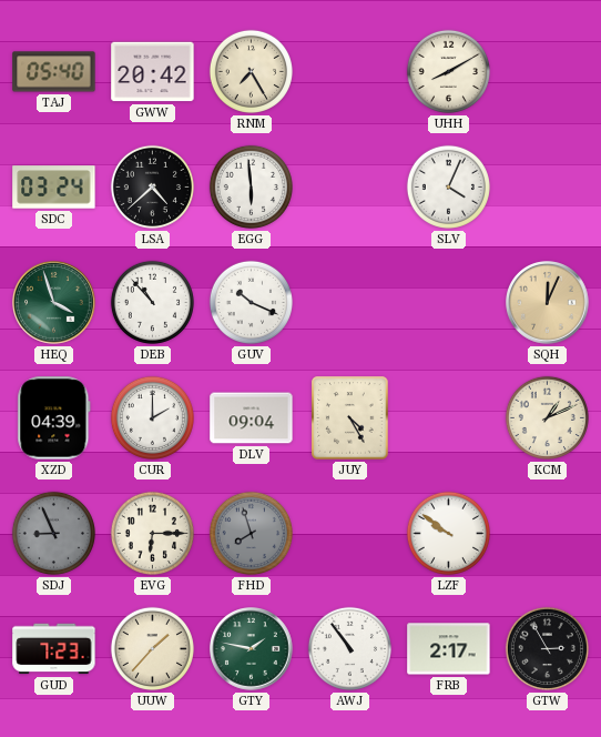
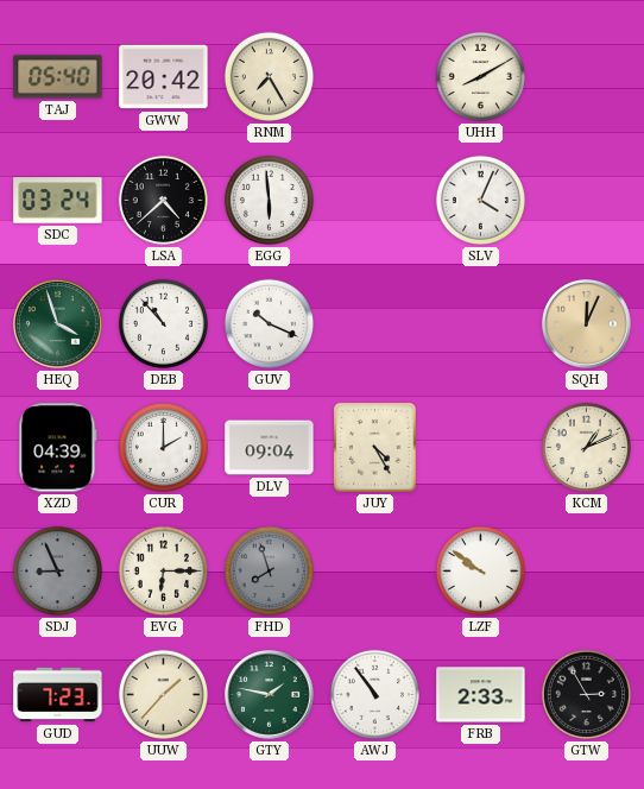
FRB: 2:17 -> 2:33
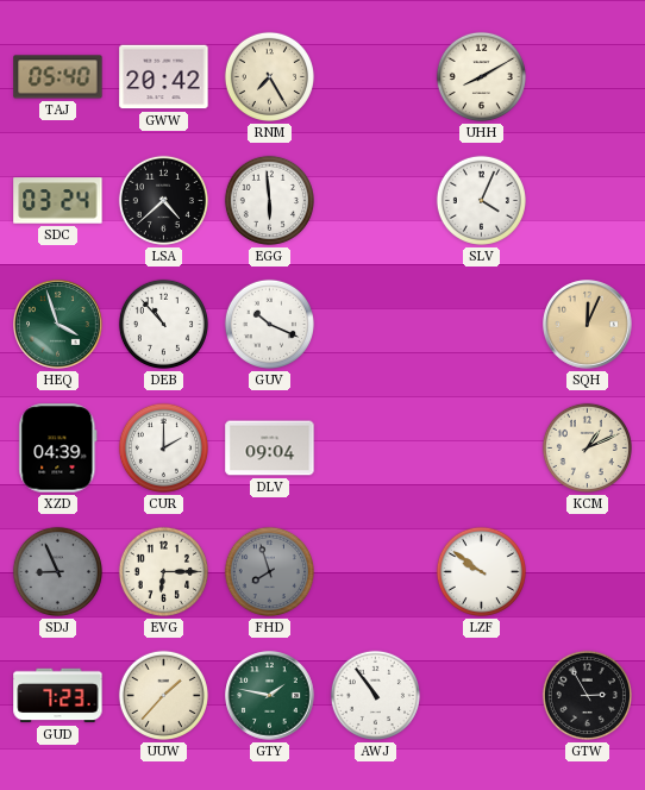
JUY: 4:25 -> none
FRB: 2:33 -> none
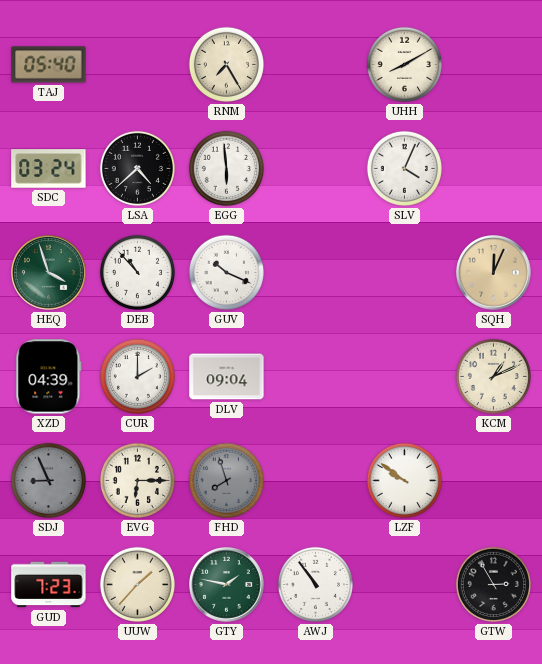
GWW: 20:42 -> none
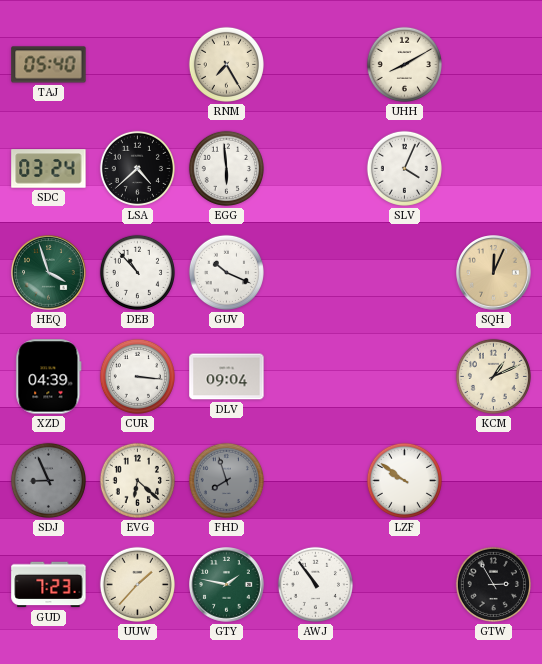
CUR: 2:00 -> 3:16
EVG: 6:15 -> 6:22
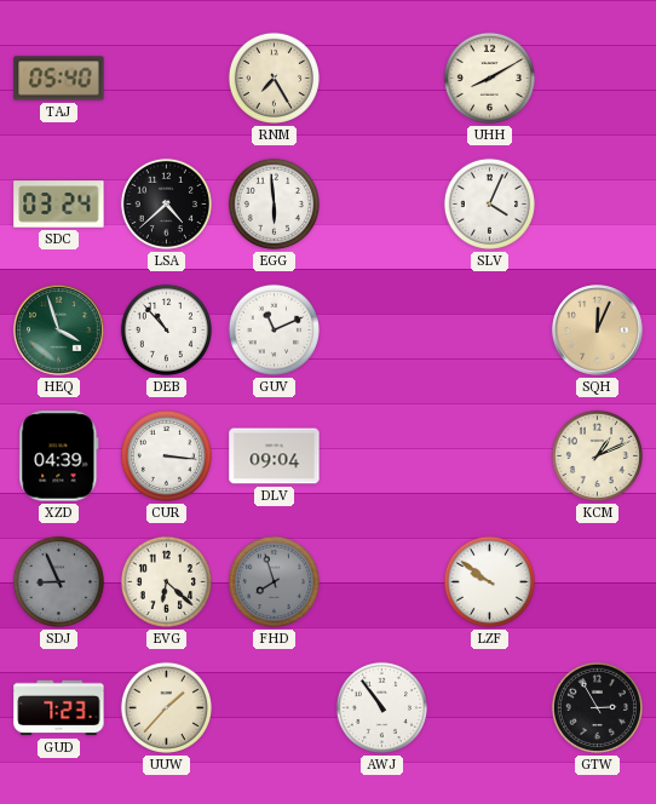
GUV: 10:19 -> 11:11
GTY: 1:47 -> none
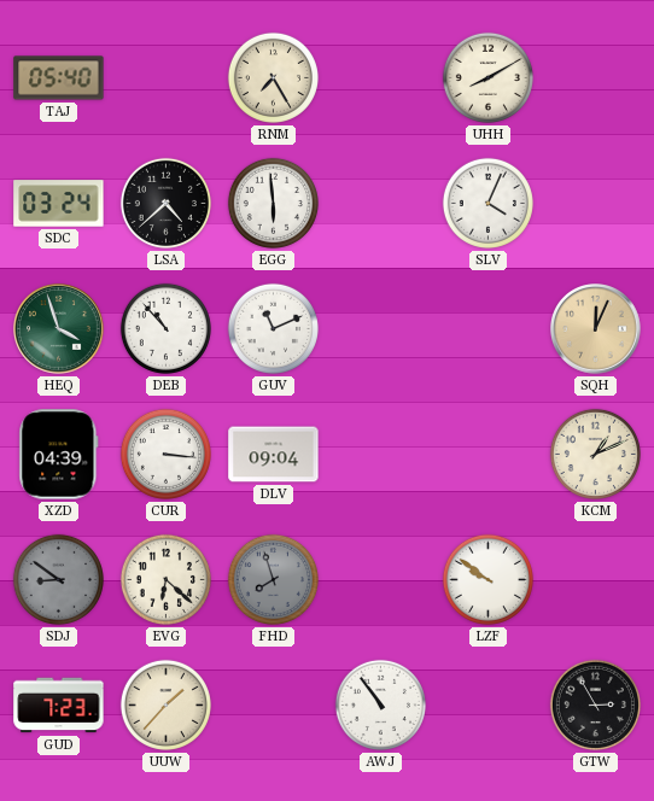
SDJ: 8:56 -> 8:51
